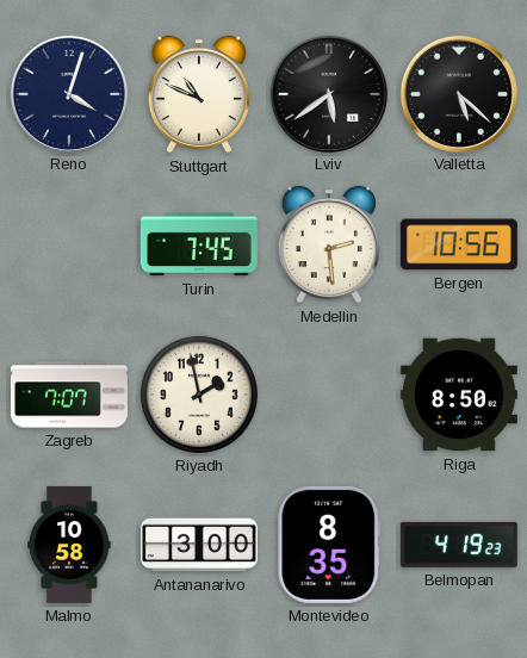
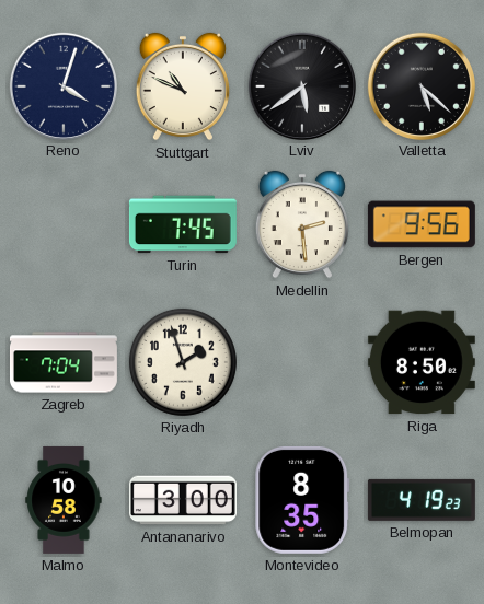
Bergen: 10:56 -> 9:56
Zagreb: 7:07 -> 7:04
Riyadh: 1:58 -> 1:57
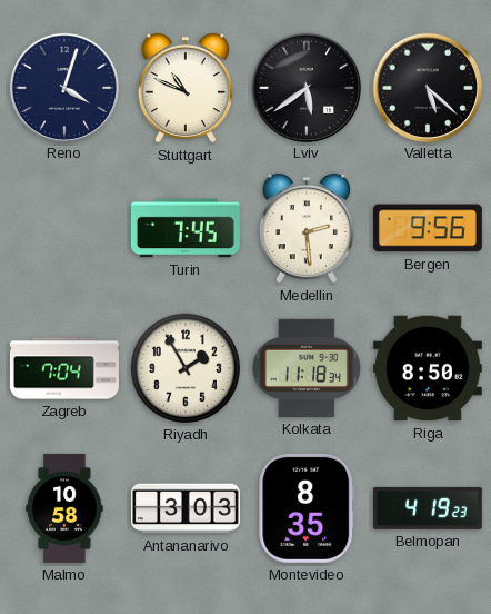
Riyadh: 1:57 -> 1:55
Kolkata: none -> 11:18
Antananarivo: 3:00 -> 3:03
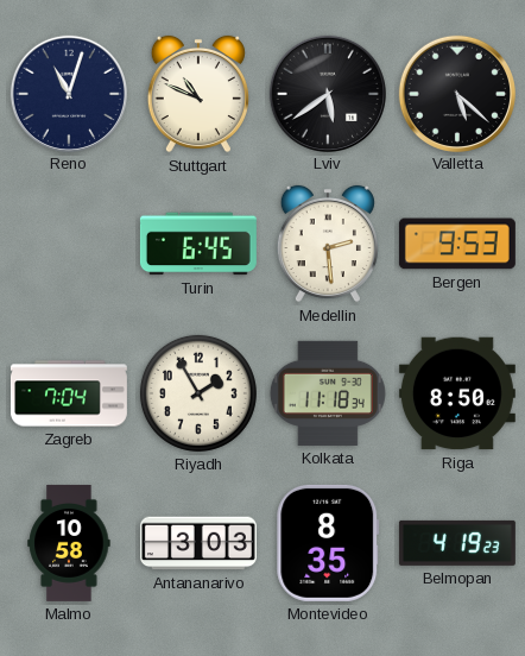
Reno: 4:03 -> 11:03
Turin: 7:45 -> 6:45
Bergen: 9:56 -> 9:53
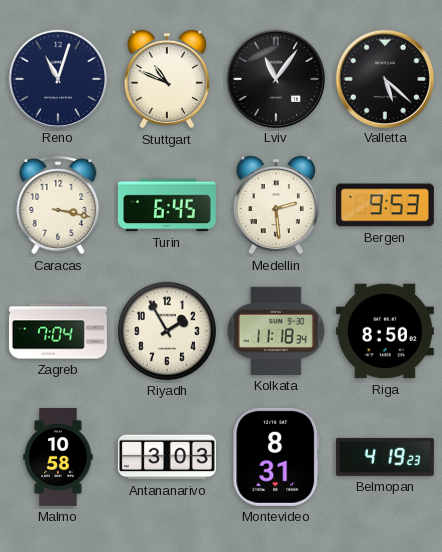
Lviv: 5:39 -> 11:06
Caracas: none -> 3:17
Montevideo: 8:35 -> 8:31
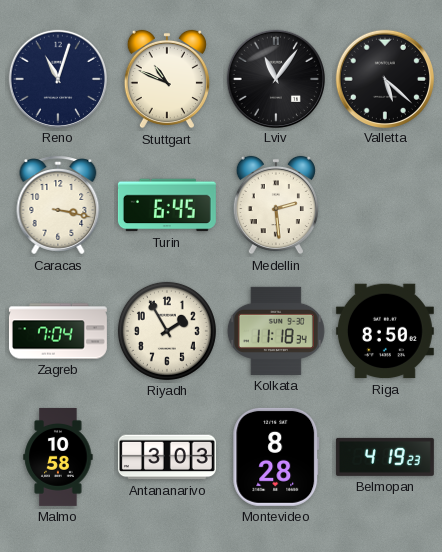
Bergen: 9:53 -> none
Montevideo: 8:31 -> 8:28
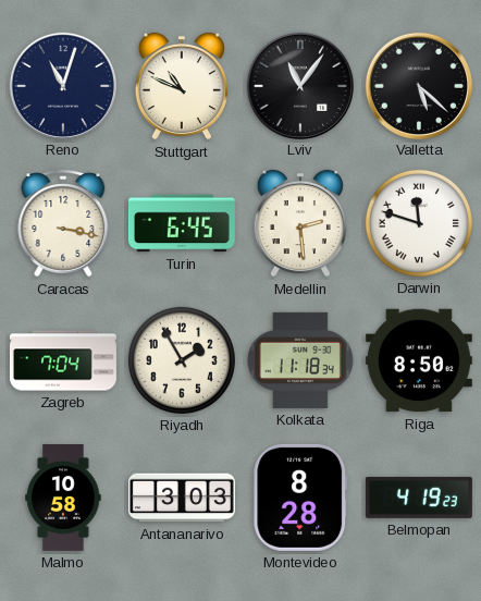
Darwin: none -> 11:48
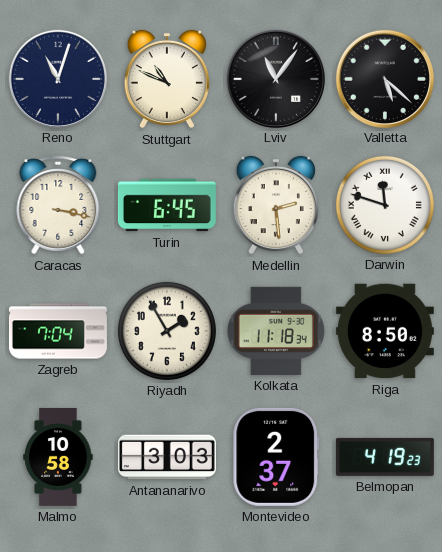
Montevideo: 8:28 -> 2:37
